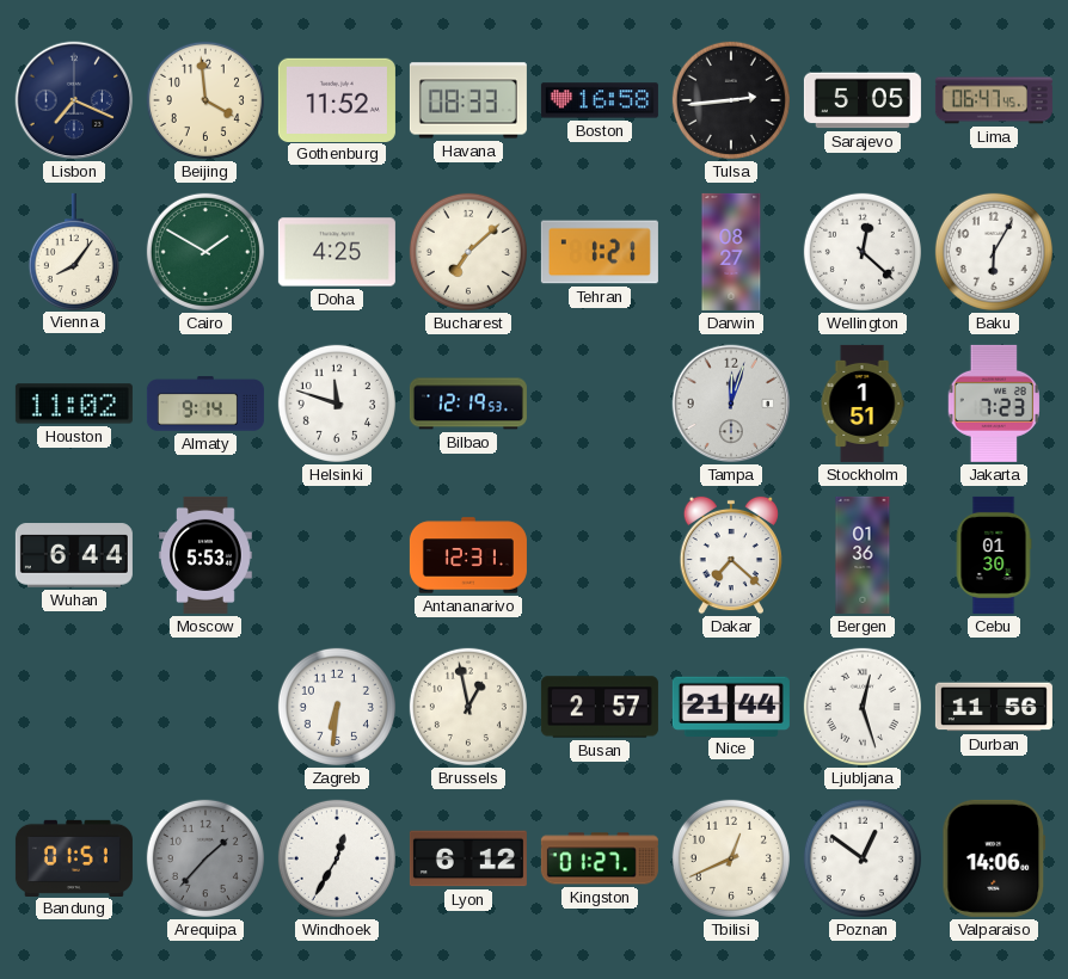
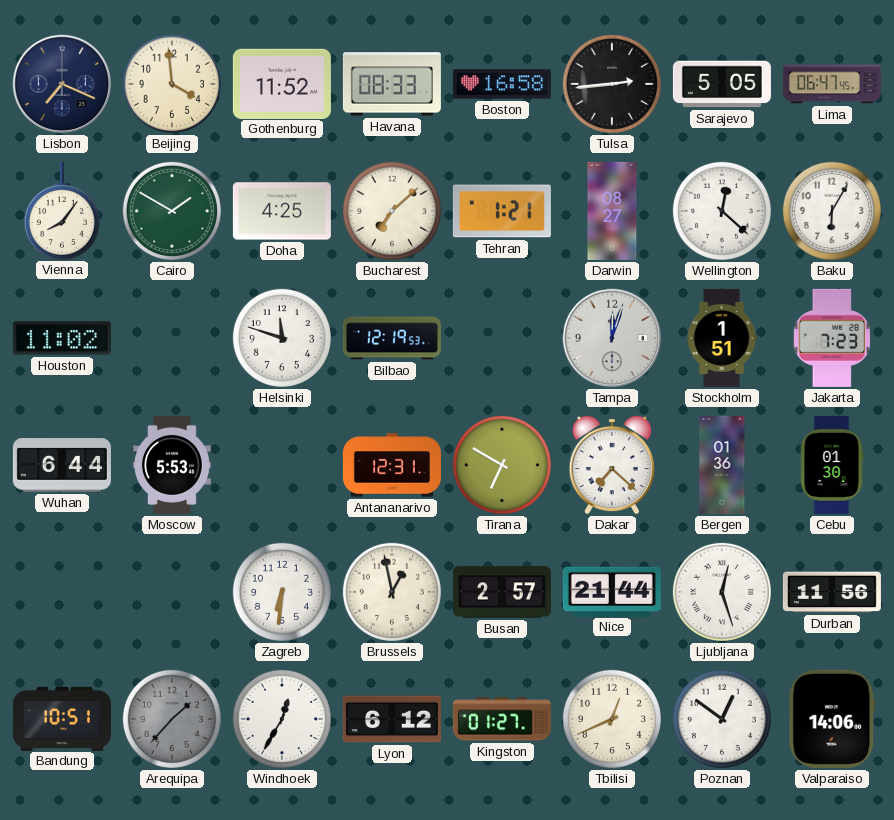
Almaty: 9:14 -> none
Tirana: none -> 6:50
Bandung: 01:51 -> 10:51
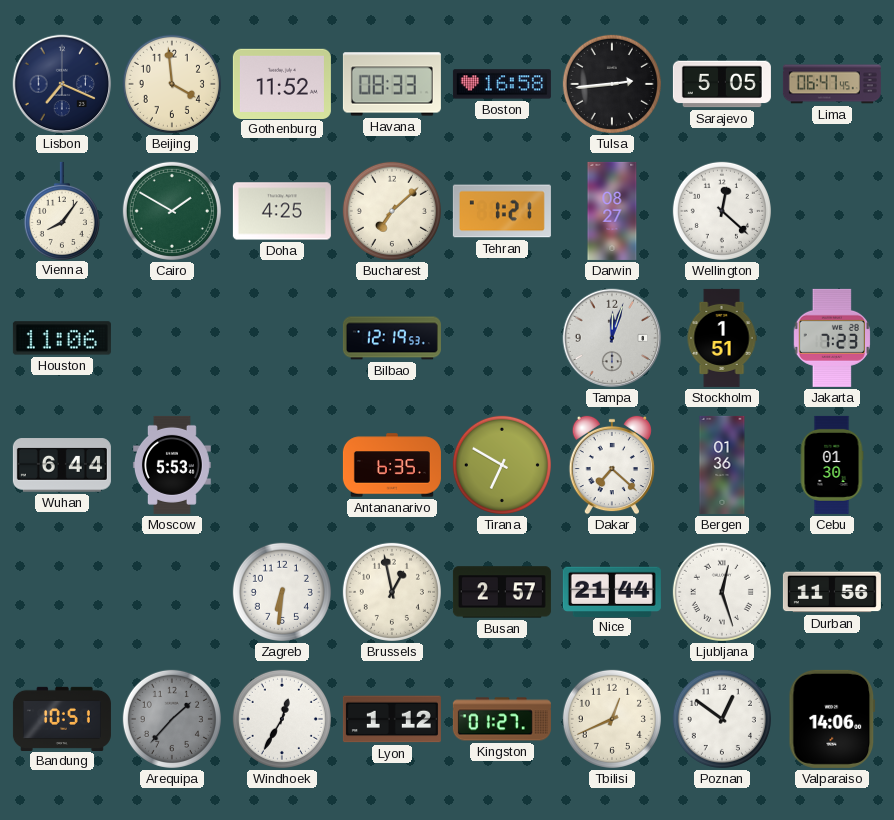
Baku: 6:05 -> none
Houston: 11:02 -> 11:06
Helsinki: 11:48 -> none
Antananarivo: 12:31 -> 6:35
Lyon: 6:12 -> 1:12
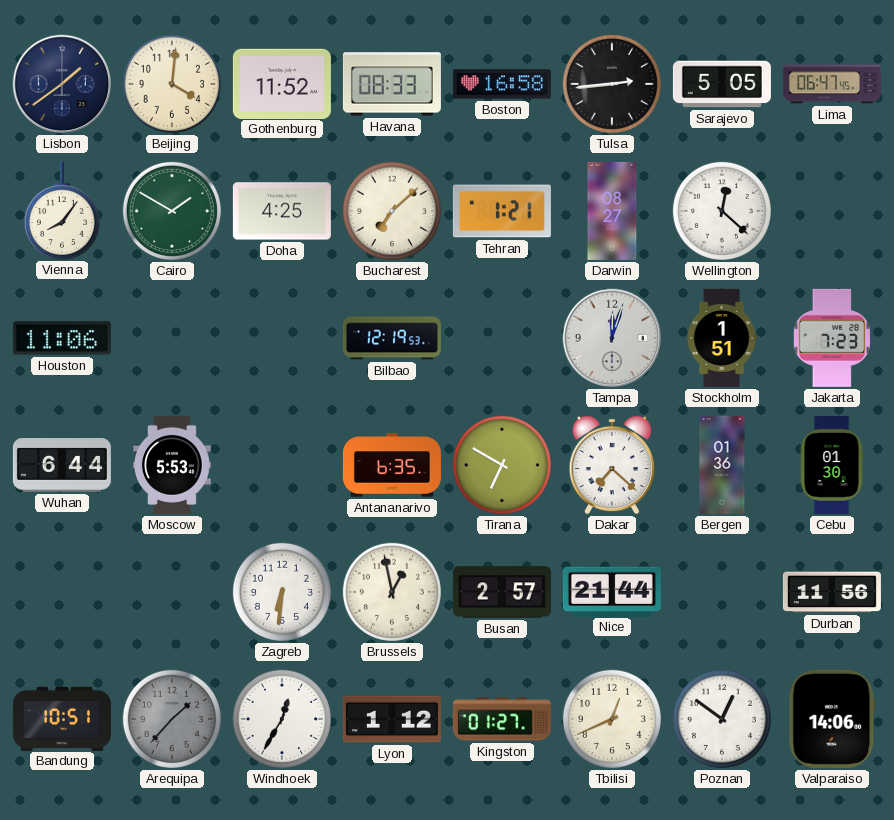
Lisbon: 7:19 -> 1:39
Beijing: 3:59 -> 4:01
Ljubljana: 12:27 -> none
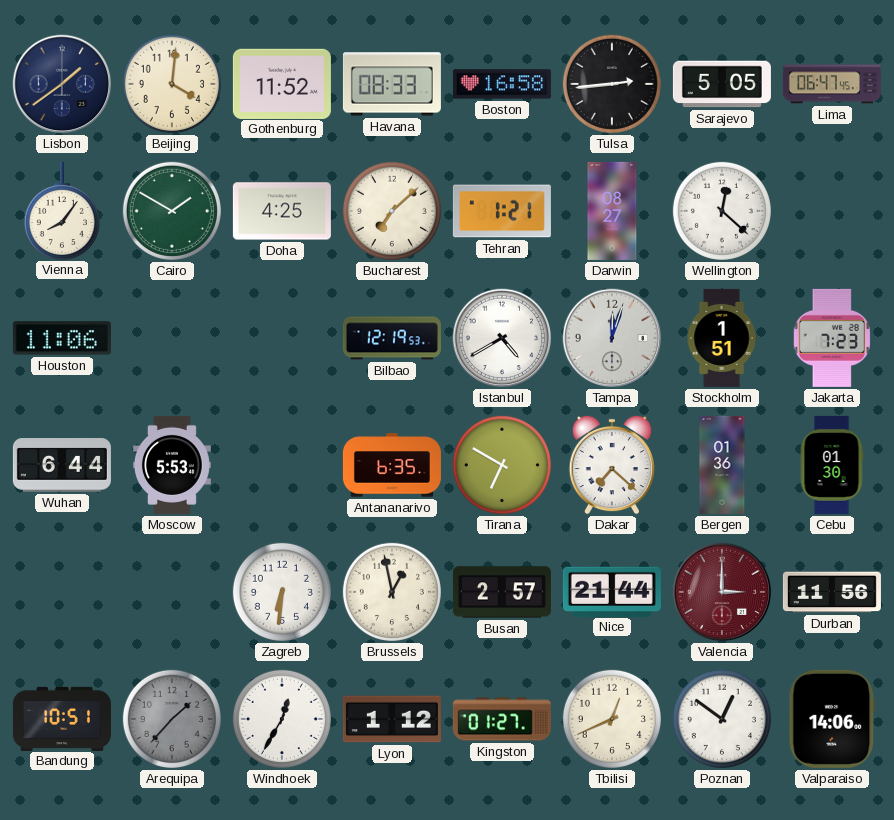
Istanbul: none -> 4:40
Valencia: none -> 3:00
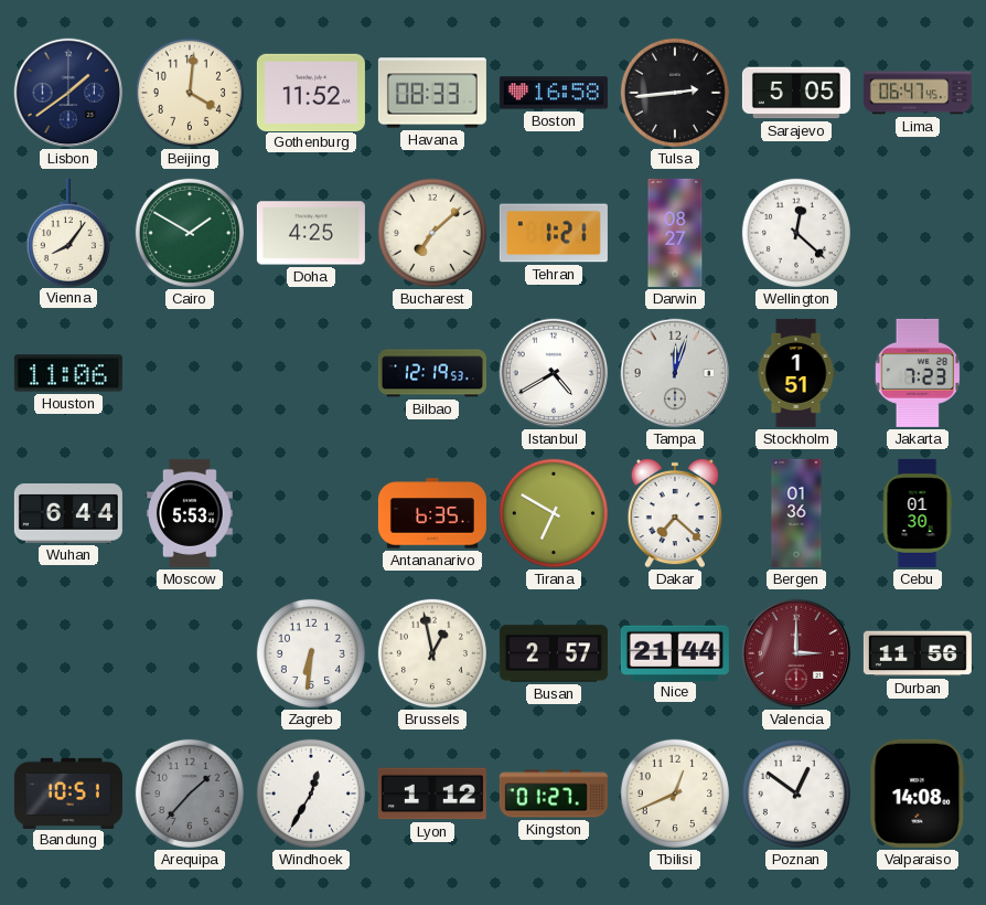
Valparaiso: 14:06 -> 14:08
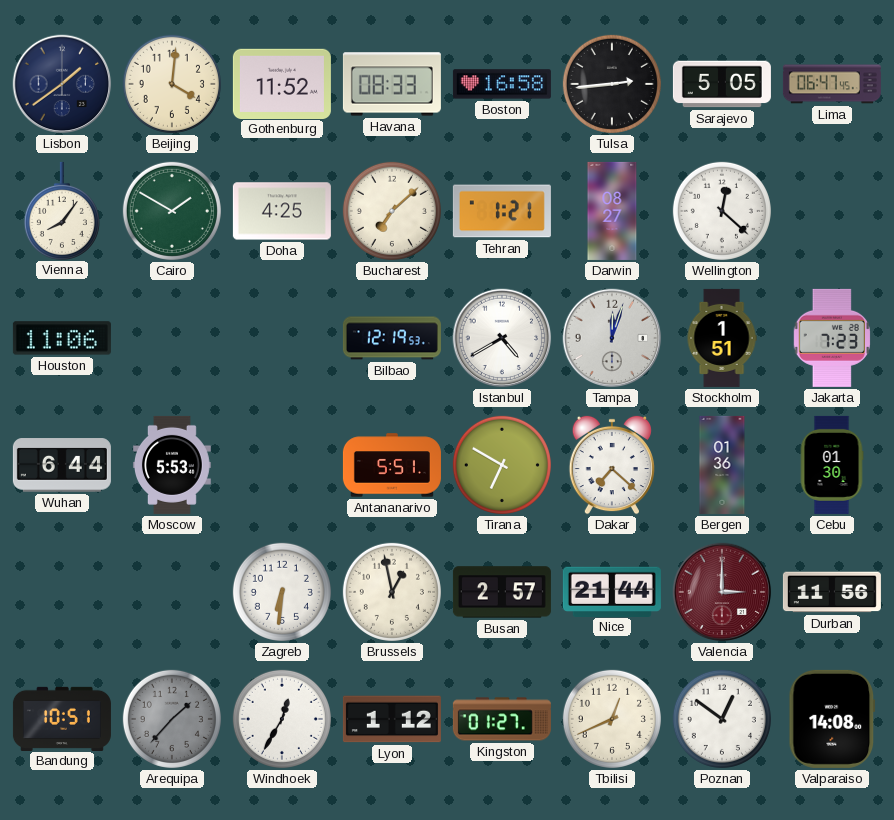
Antananarivo: 6:35 -> 5:51
